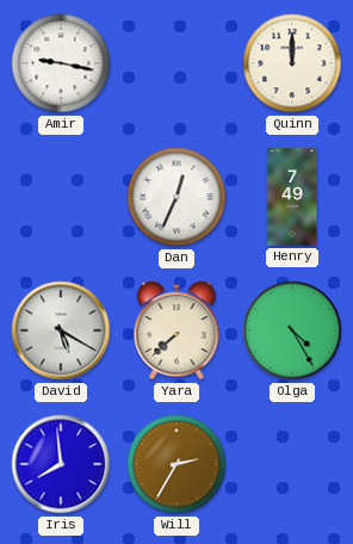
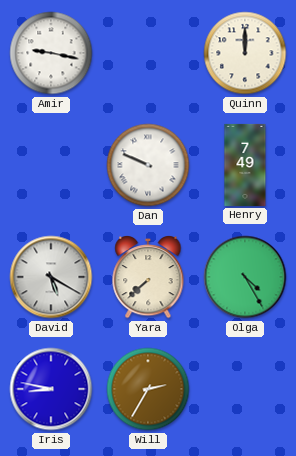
Dan: 12:34 -> 9:49
Iris: 7:59 -> 8:47
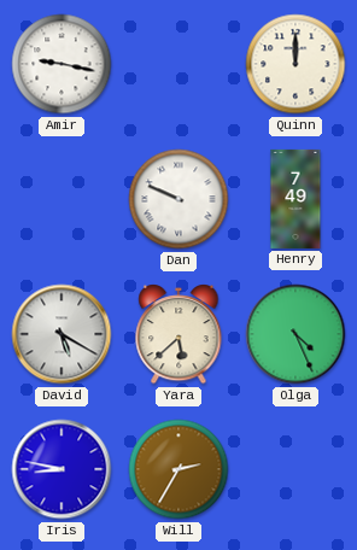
Yara: 7:38 -> 5:38
Olga: 4:25 -> 4:26
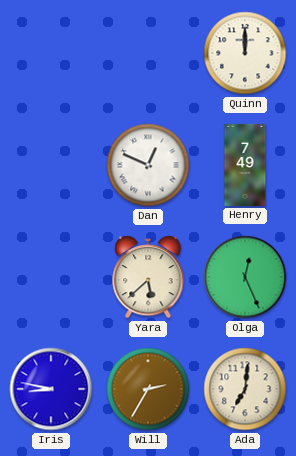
Amir: 9:17 -> none
Dan: 9:49 -> 12:49
David: 5:20 -> none
Olga: 4:26 -> 12:26
Ada: none -> 7:01
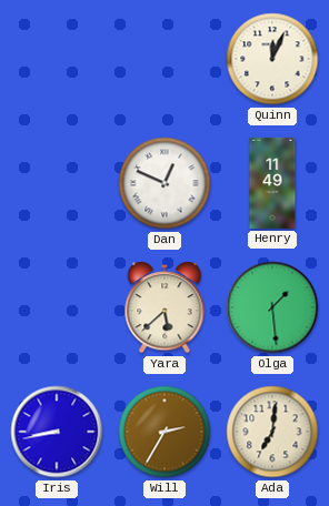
Quinn: 12:00 -> 12:04
Henry: 7:49 -> 11:49
Olga: 12:26 -> 1:29
Iris: 8:47 -> 8:43
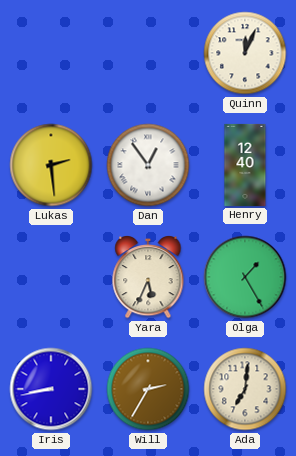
Lukas: none -> 2:29
Dan: 12:49 -> 12:54
Henry: 11:49 -> 12:40
Yara: 5:38 -> 5:34
Olga: 1:29 -> 1:25
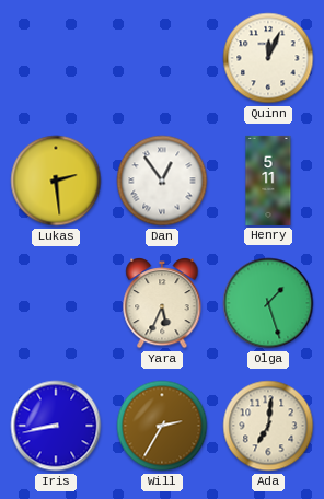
Henry: 12:40 -> 5:11
Olga: 1:25 -> 1:27
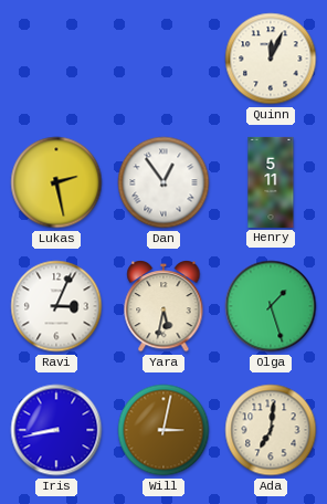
Lukas: 2:29 -> 2:28
Ravi: none -> 3:04
Yara: 5:34 -> 5:32
Will: 2:35 -> 3:02
